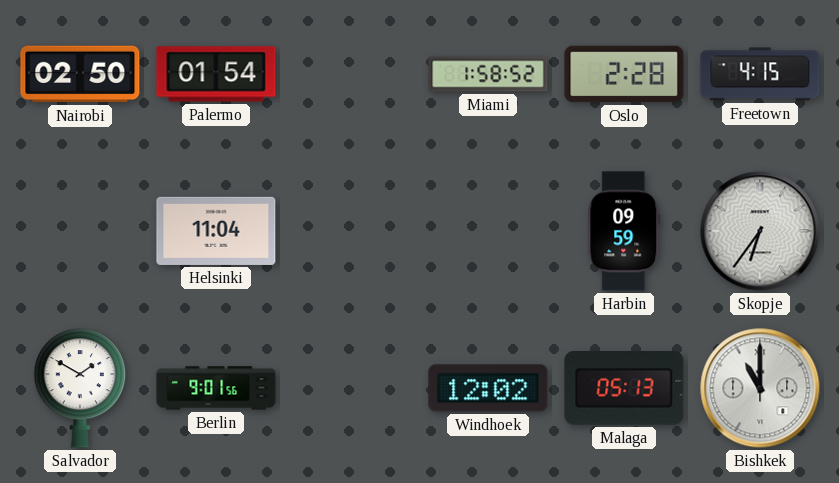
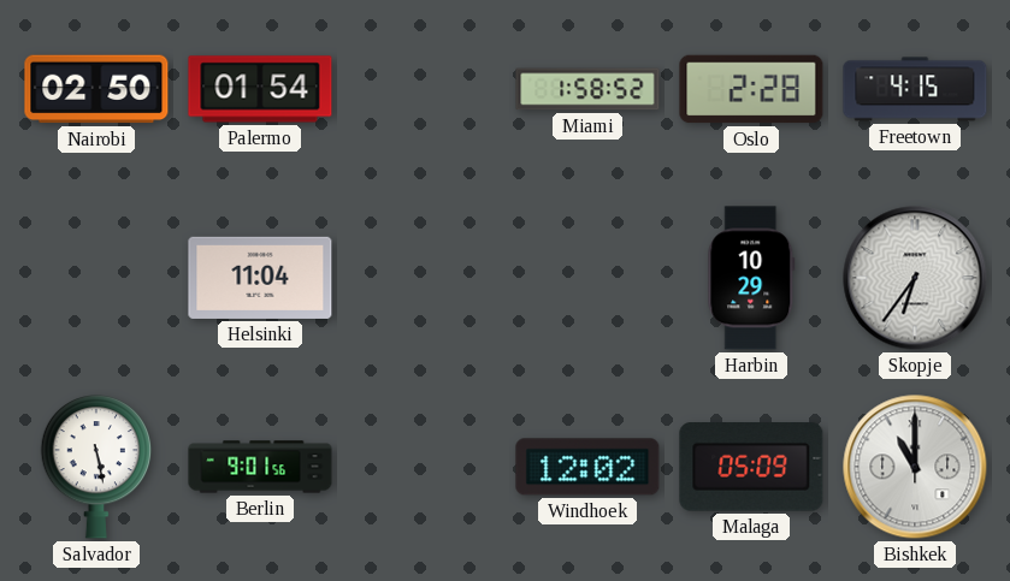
Harbin: 09:59 -> 10:29
Salvador: 1:50 -> 5:28
Malaga: 05:13 -> 05:09
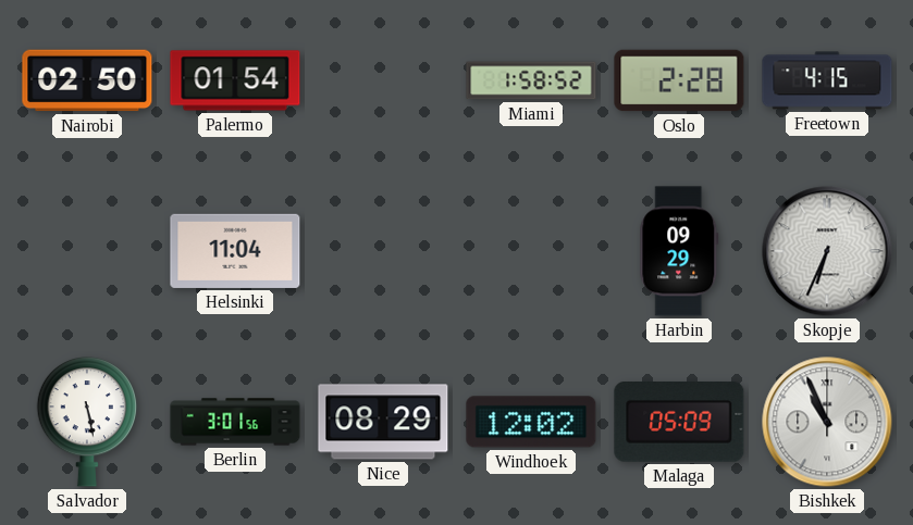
Harbin: 10:29 -> 09:29
Skopje: 6:36 -> 6:34
Berlin: 9:01 -> 3:01
Nice: none -> 08:29
Bishkek: 11:00 -> 10:56
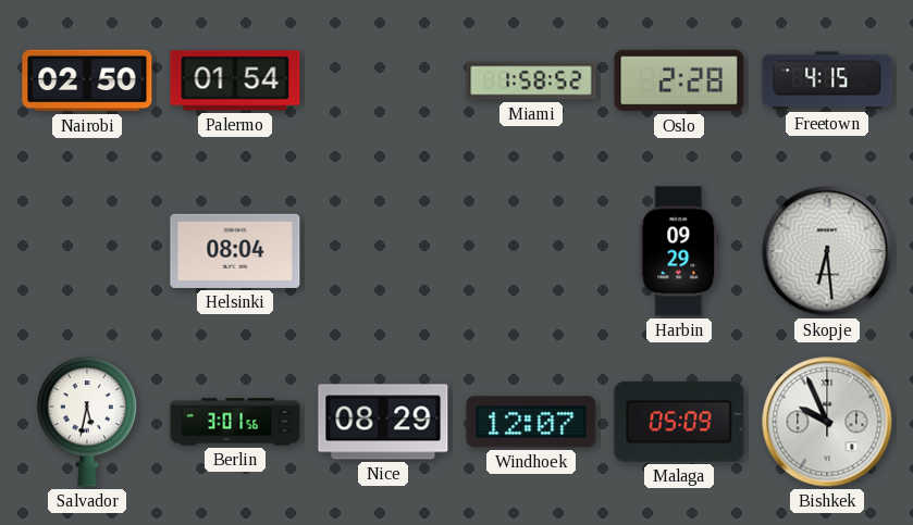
Helsinki: 11:04 -> 08:04
Skopje: 6:34 -> 6:29
Salvador: 5:28 -> 5:32
Windhoek: 12:02 -> 12:07
Bishkek: 10:56 -> 9:56
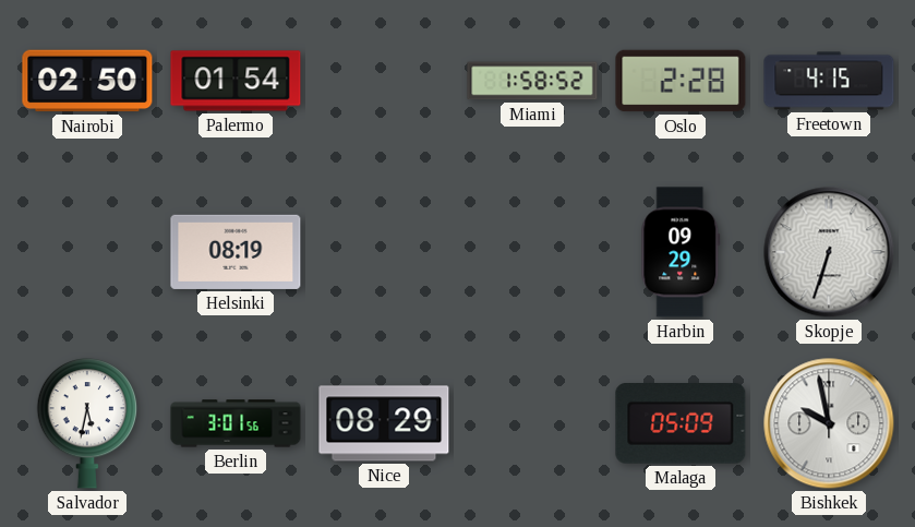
Helsinki: 08:04 -> 08:19
Skopje: 6:29 -> 6:33
Windhoek: 12:07 -> none
Bishkek: 9:56 -> 9:58
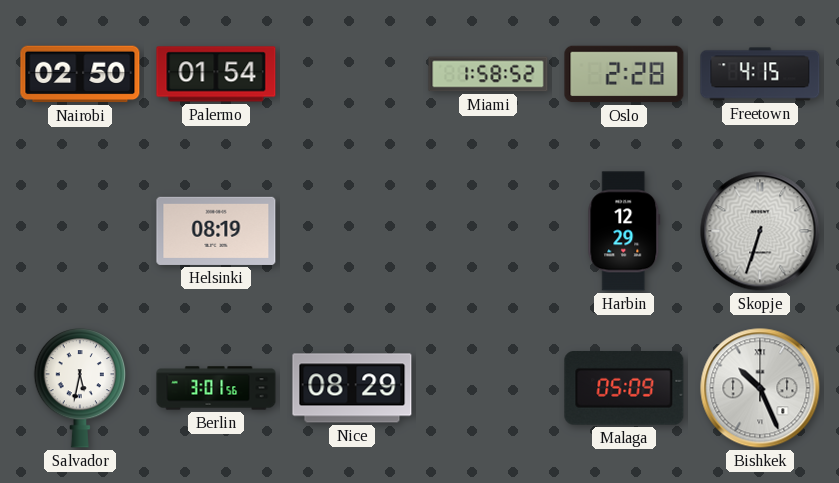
Harbin: 09:29 -> 12:29
Bishkek: 9:58 -> 10:26
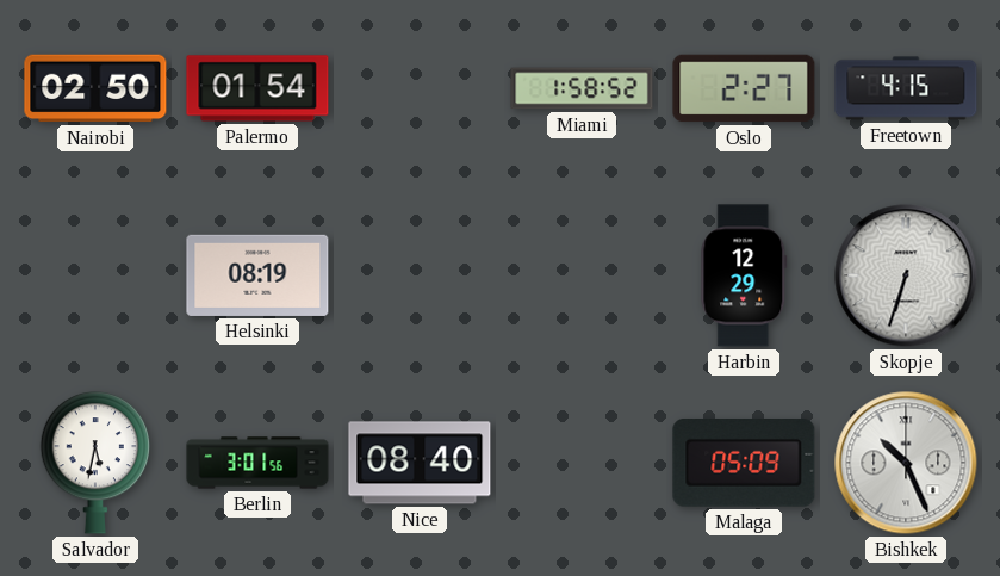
Oslo: 2:28 -> 2:27
Nice: 08:29 -> 08:40
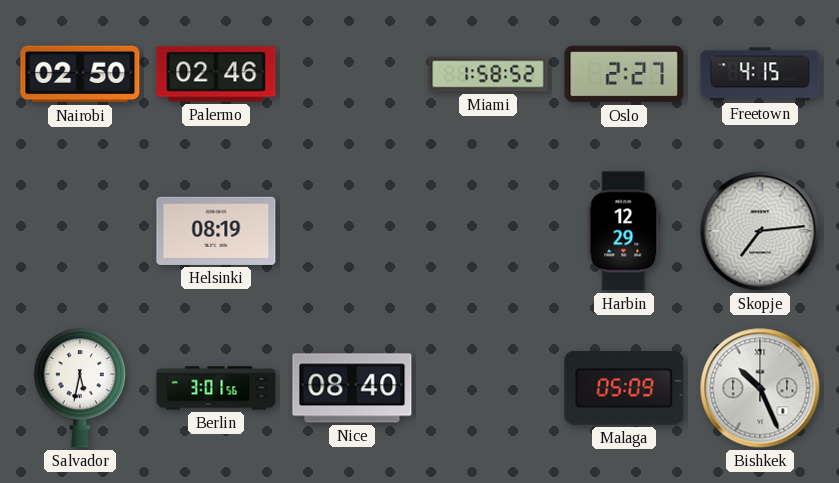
Palermo: 01:54 -> 02:46
Skopje: 6:33 -> 7:14
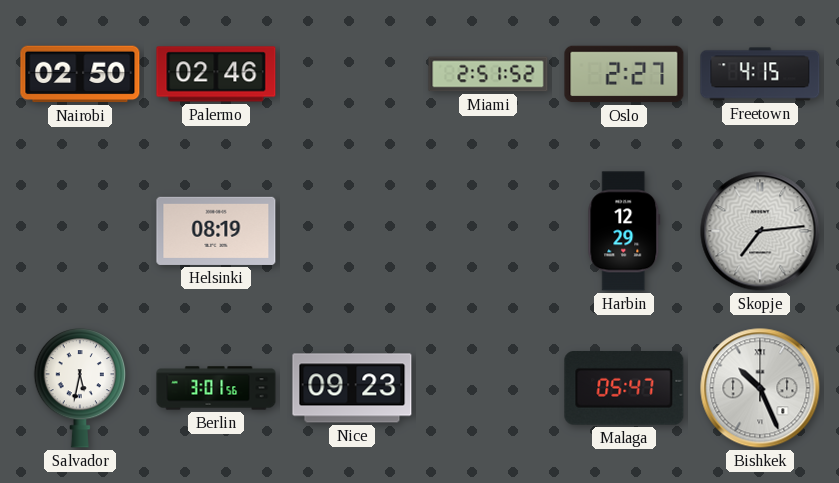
Miami: 1:58 -> 2:51
Nice: 08:40 -> 09:23
Malaga: 05:09 -> 05:47
